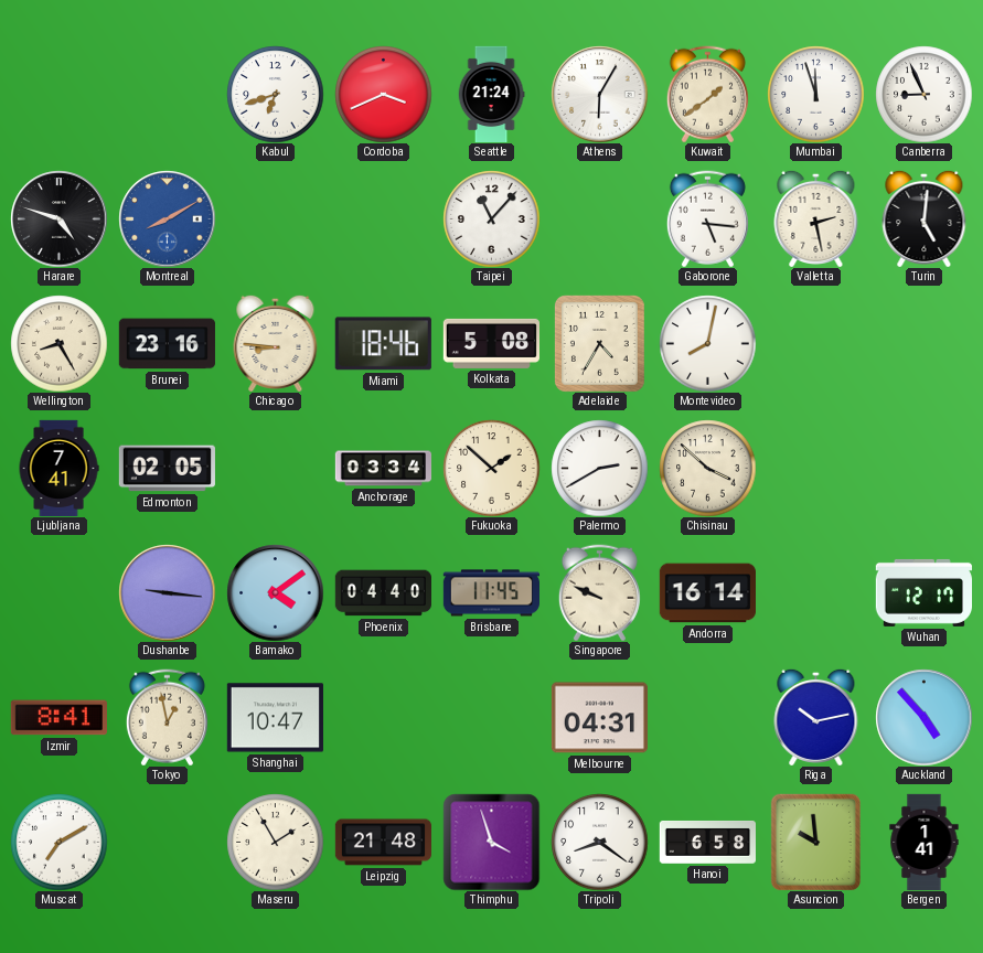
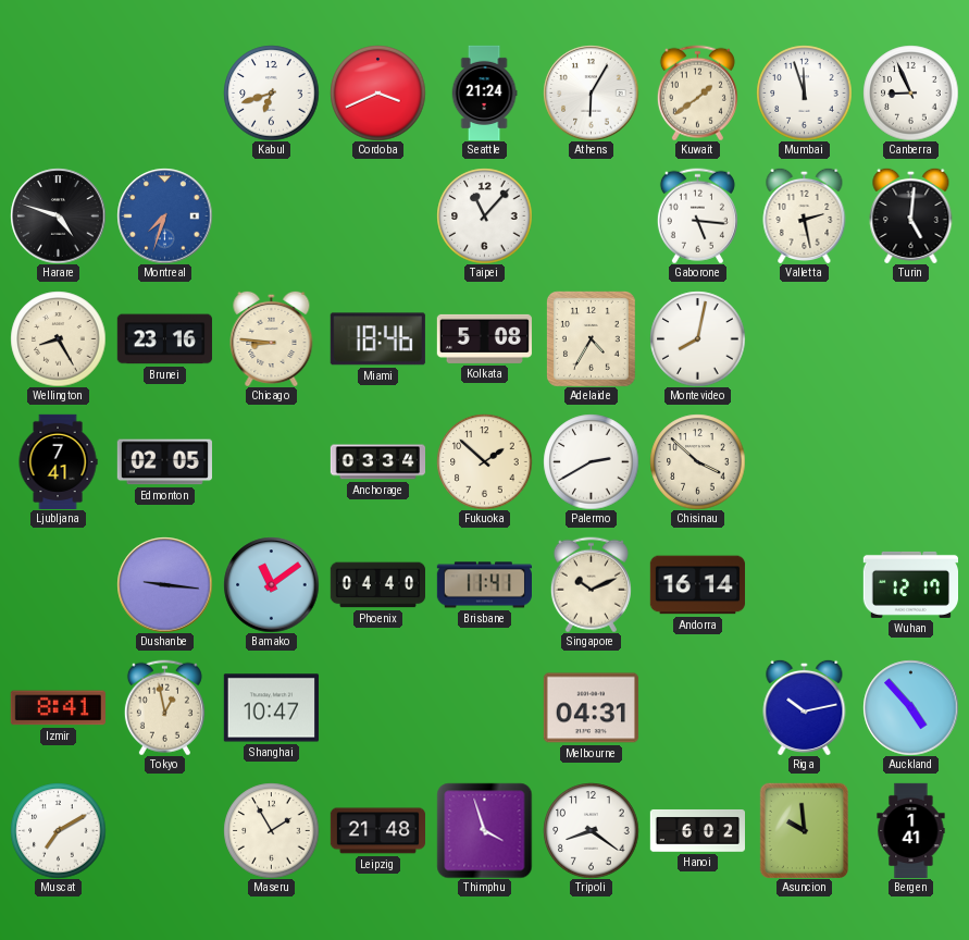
Montreal: 8:10 -> 7:33
Bamako: 4:09 -> 11:09
Brisbane: 11:45 -> 11:41
Singapore: 9:49 -> 10:11
Hanoi: 6:58 -> 6:02
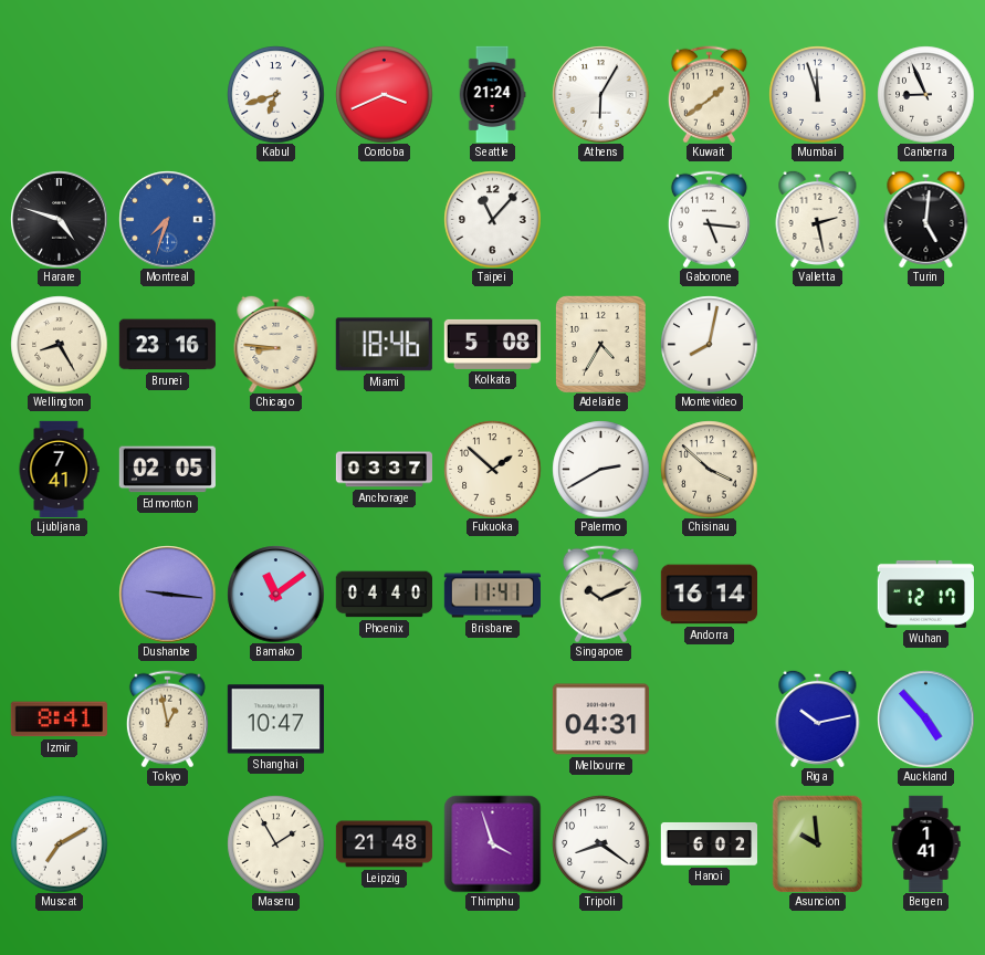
Anchorage: 03:34 -> 03:37
